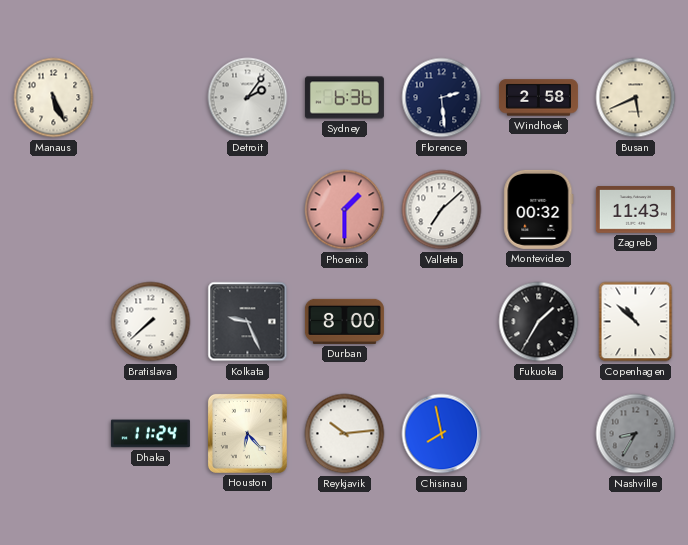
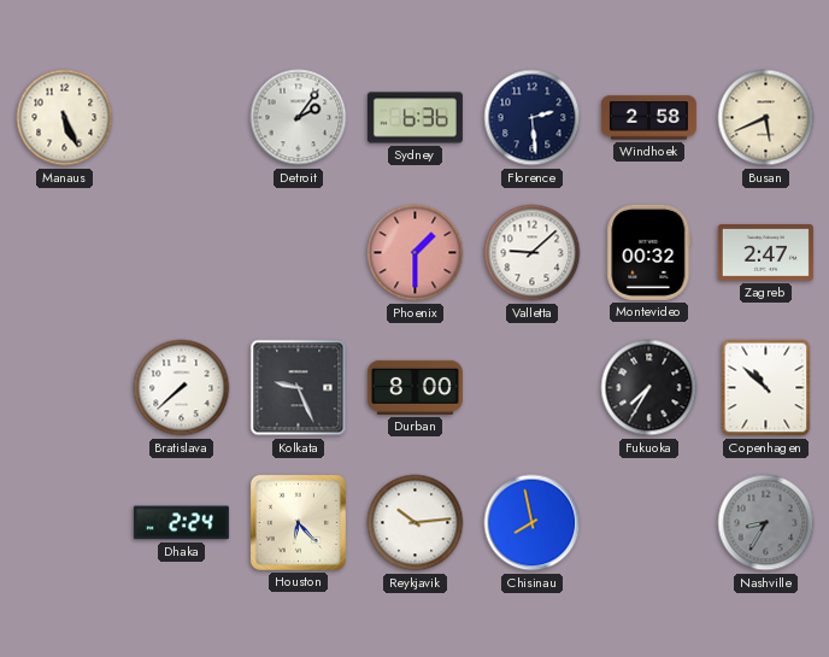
Valletta: 7:08 -> 9:08
Zagreb: 11:43 -> 2:47
Fukuoka: 1:35 -> 7:35
Dhaka: 11:24 -> 2:24
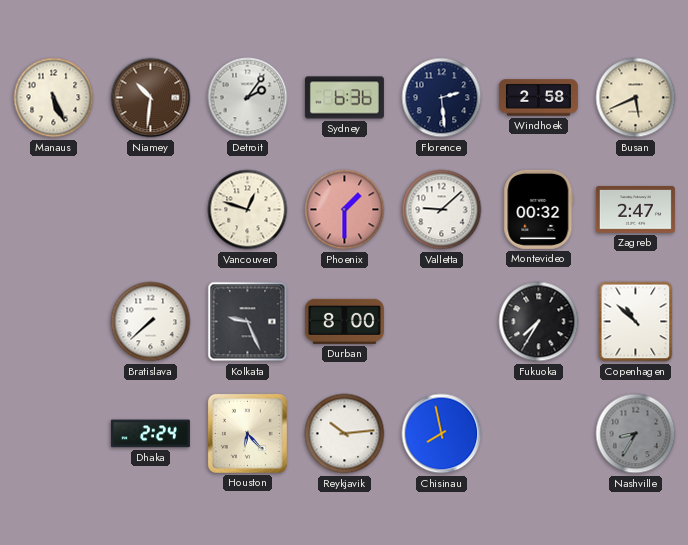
Niamey: none -> 10:31
Vancouver: none -> 12:48
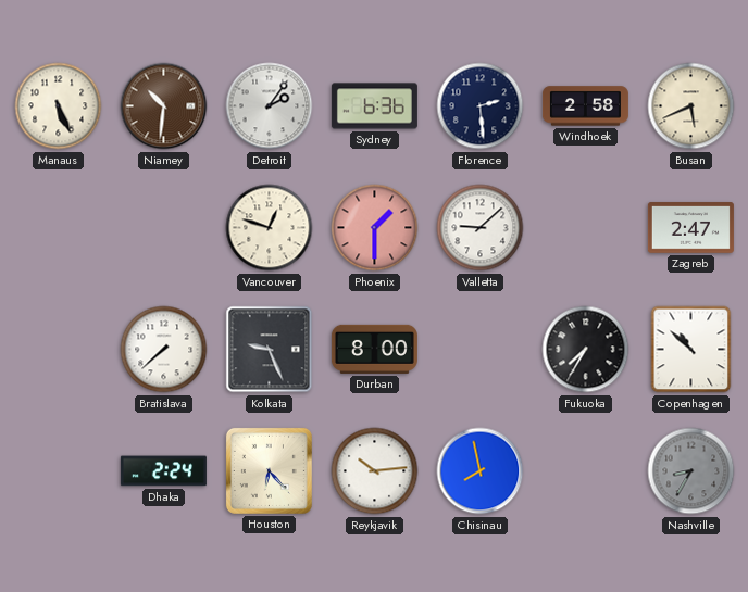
Montevideo: 00:32 -> none
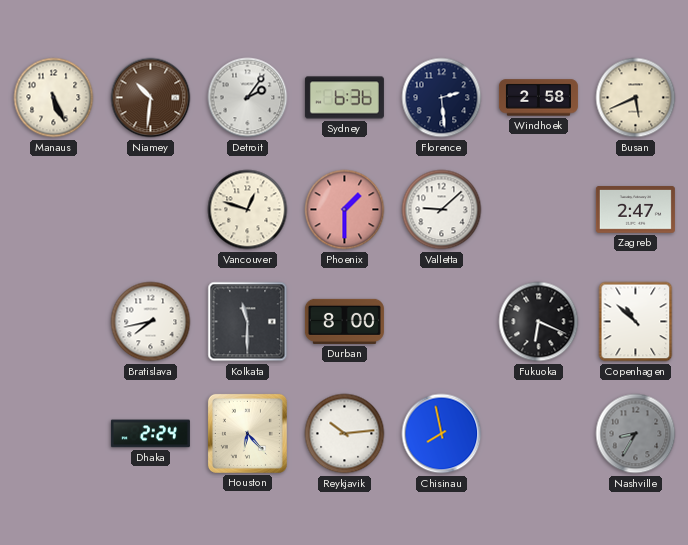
Bratislava: 7:38 -> 7:43
Kolkata: 9:26 -> 11:30
Fukuoka: 7:35 -> 6:19
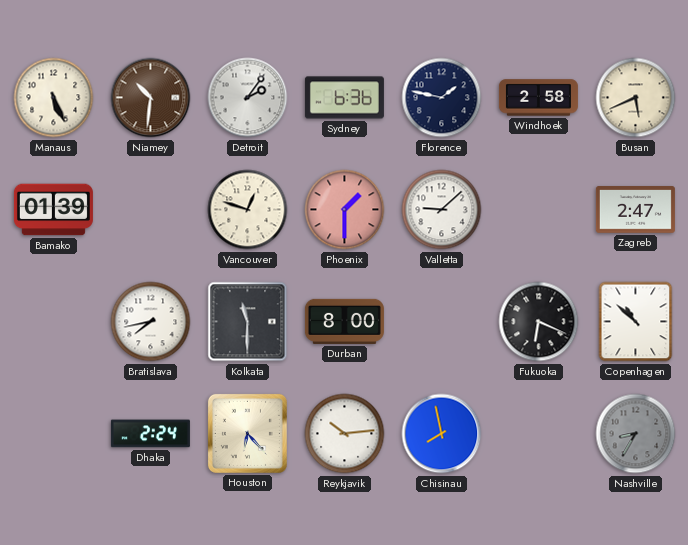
Florence: 2:29 -> 1:47
Bamako: none -> 01:39
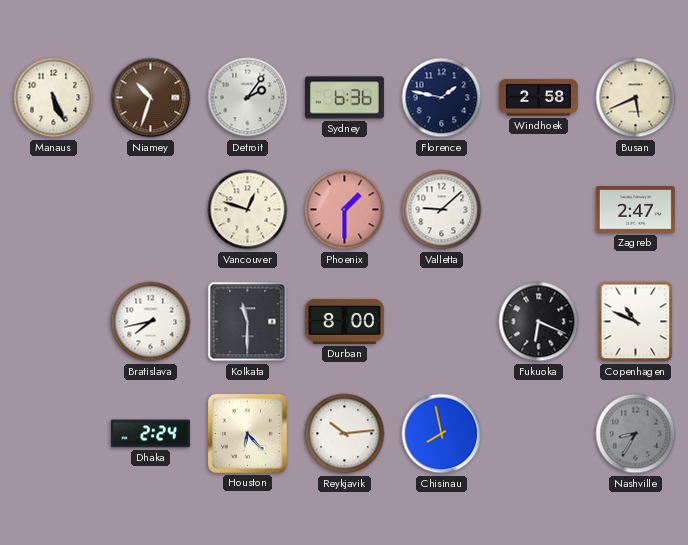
Niamey: 10:31 -> 10:33
Bamako: 01:39 -> none
Copenhagen: 10:52 -> 10:49
